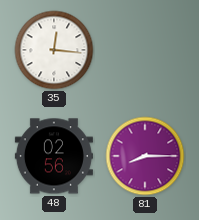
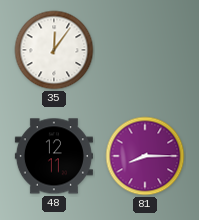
35: 12:16 -> 12:06
48: 02:56 -> 12:11
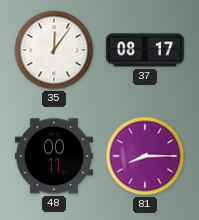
37: none -> 08:17
48: 12:11 -> 00:11
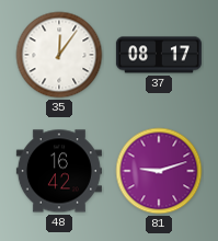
48: 00:11 -> 16:42
81: 8:15 -> 9:12
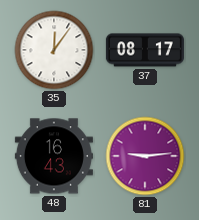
48: 16:42 -> 16:43
81: 9:12 -> 9:14
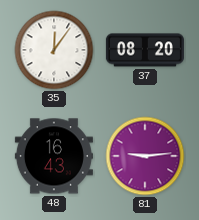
37: 08:17 -> 08:20
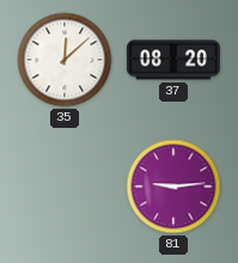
35: 12:06 -> 12:08
48: 16:43 -> none
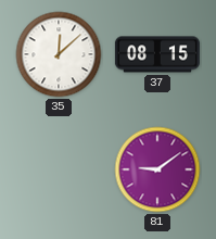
37: 08:20 -> 08:15
81: 9:14 -> 9:09
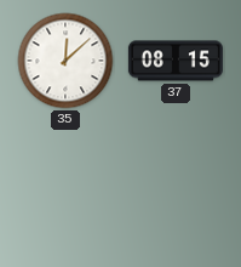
81: 9:09 -> none
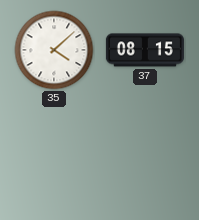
35: 12:08 -> 4:08
